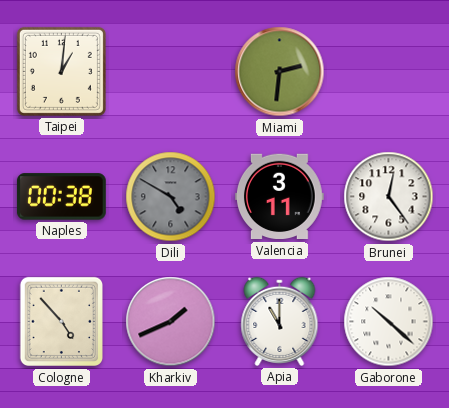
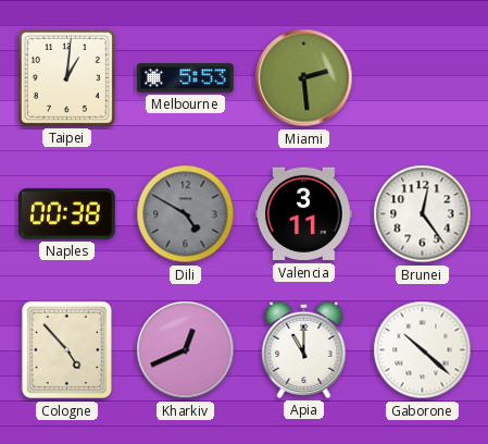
Melbourne: none -> 5:53
Miami: 2:31 -> 2:29
Kharkiv: 1:41 -> 12:41
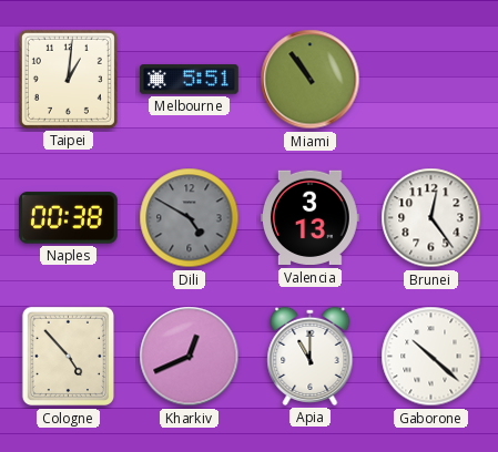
Melbourne: 5:53 -> 5:51
Miami: 2:29 -> 10:54
Valencia: 3:11 -> 3:13
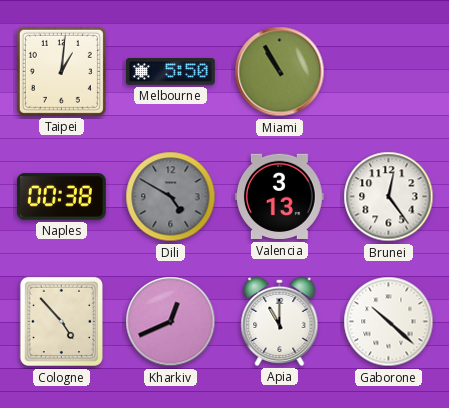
Melbourne: 5:51 -> 5:50
Miami: 10:54 -> 10:55
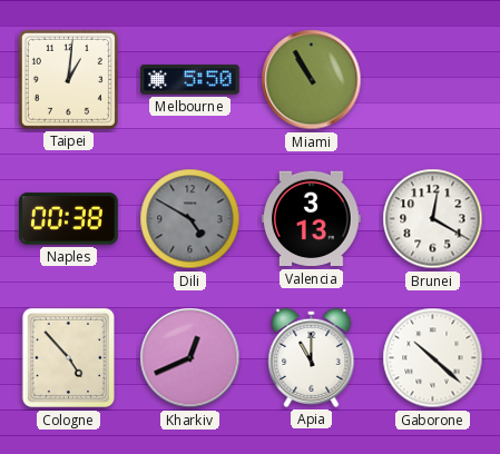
Brunei: 12:24 -> 12:20
